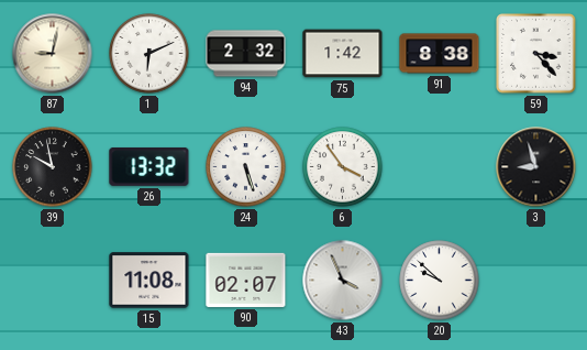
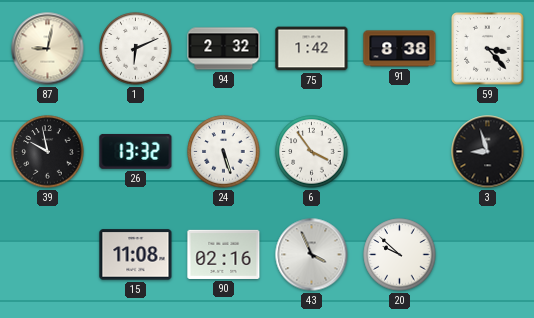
90: 02:07 -> 02:16
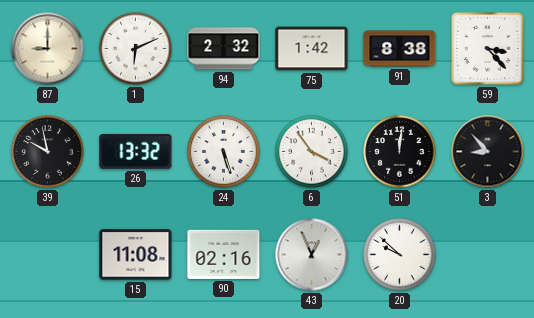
87: 9:02 -> 9:00
51: none -> 12:01
3: 8:57 -> 8:53
43: 3:56 -> 12:56
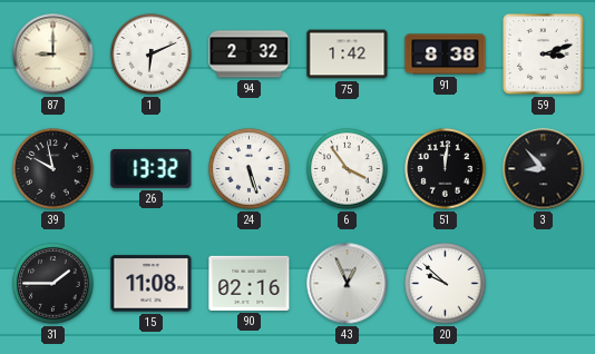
59: 3:23 -> 3:12
31: none -> 1:45
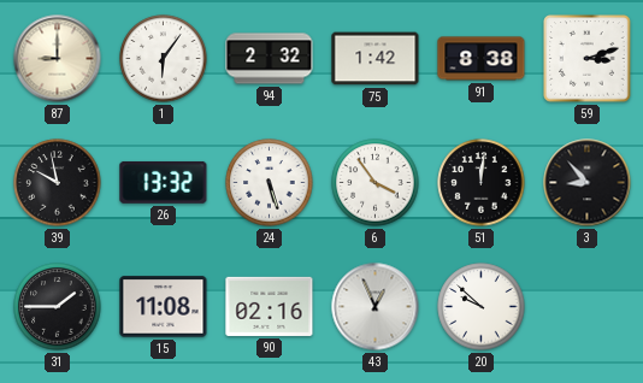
1: 6:11 -> 6:06
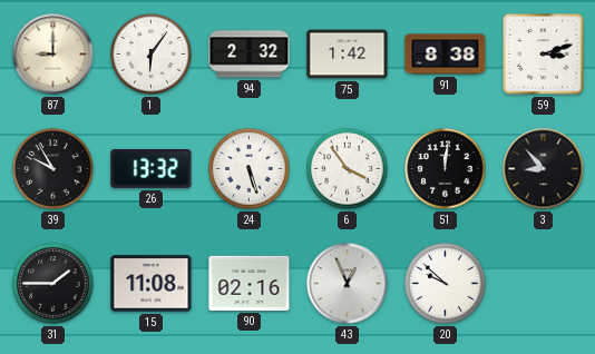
39: 9:58 -> 9:55
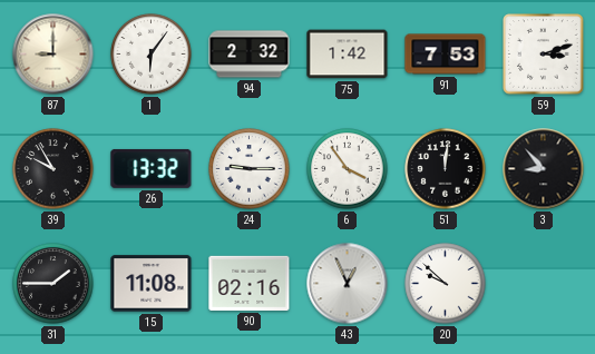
91: 8:38 -> 7:53
24: 5:27 -> 9:15
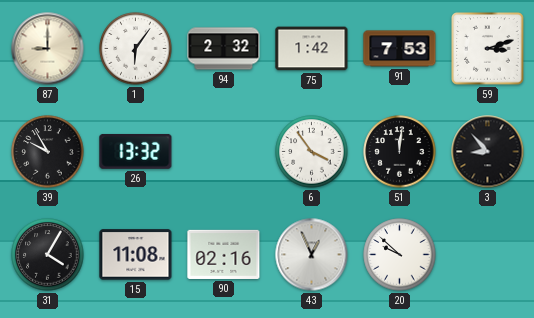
24: 9:15 -> none
31: 1:45 -> 4:05
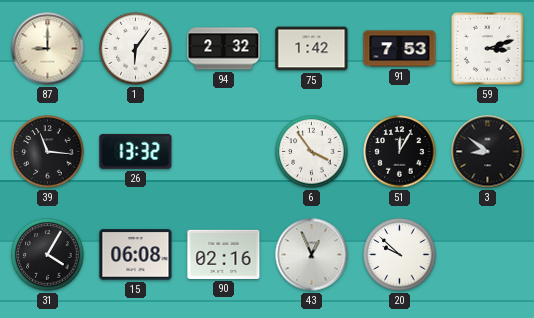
39: 9:55 -> 11:16
51: 12:01 -> 12:05
3: 8:53 -> 8:51
15: 11:08 -> 06:08
